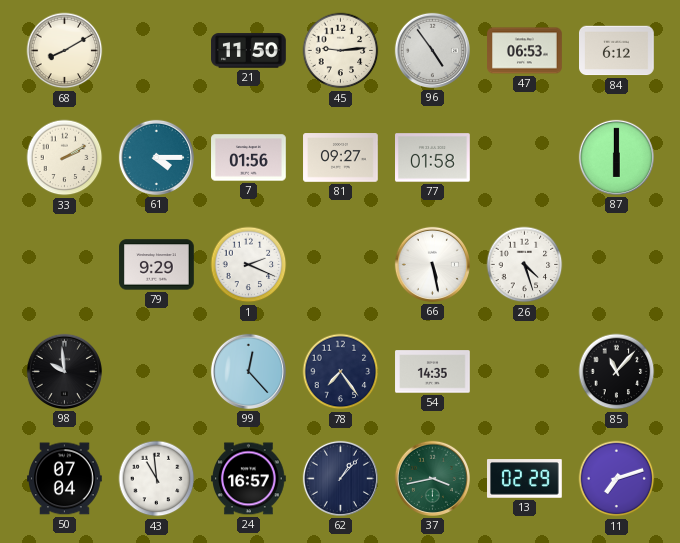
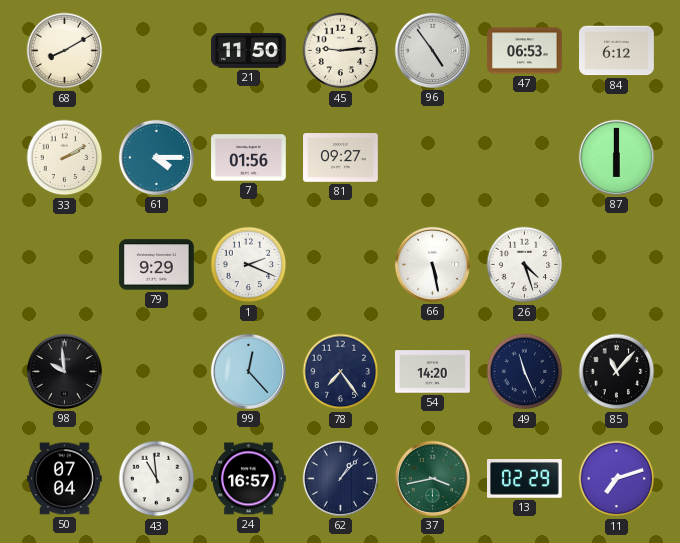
77: 01:58 -> none
54: 14:35 -> 14:20
49: none -> 11:26
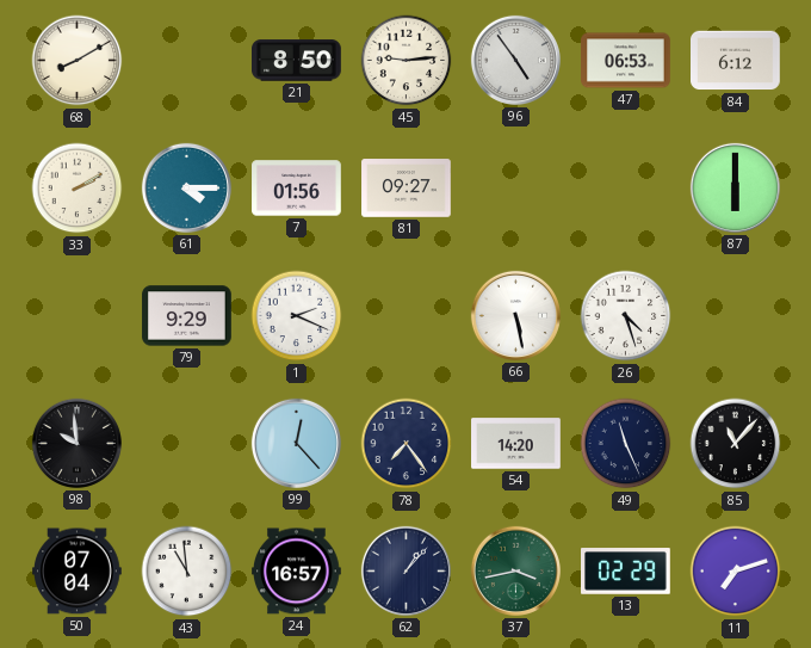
21: 11:50 -> 8:50
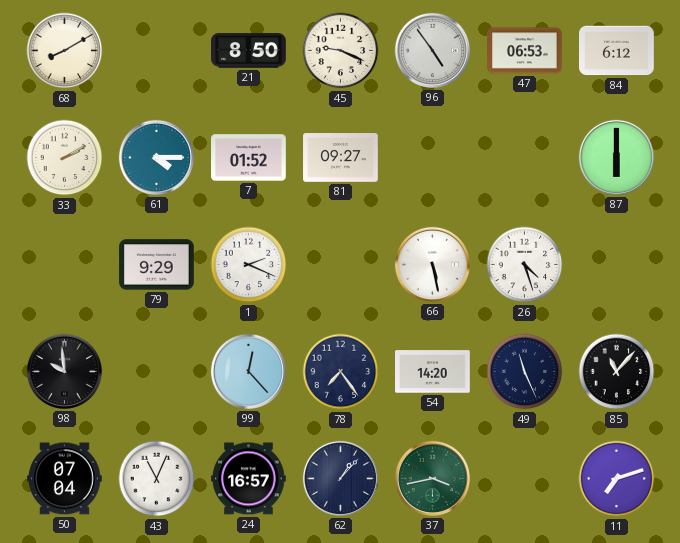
45: 9:14 -> 9:19
7: 01:56 -> 01:52
43: 10:59 -> 11:04
13: 02:29 -> none
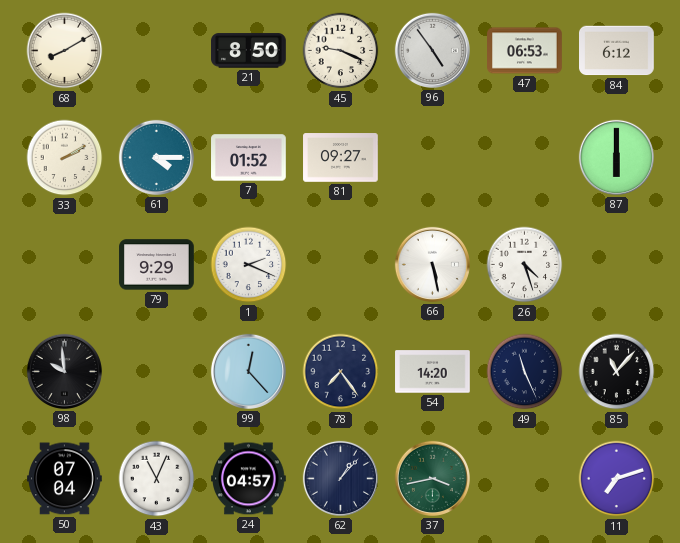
24: 16:57 -> 04:57
